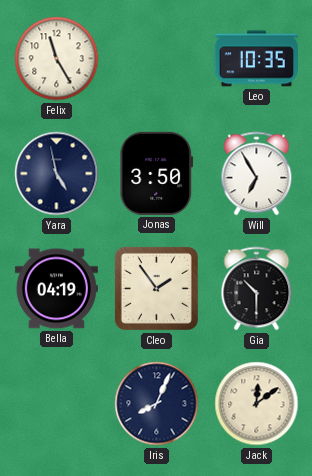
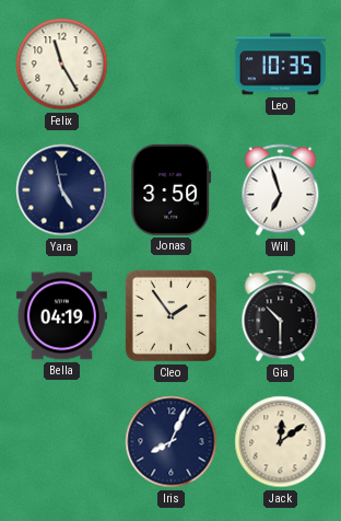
Will: 6:55 -> 6:57
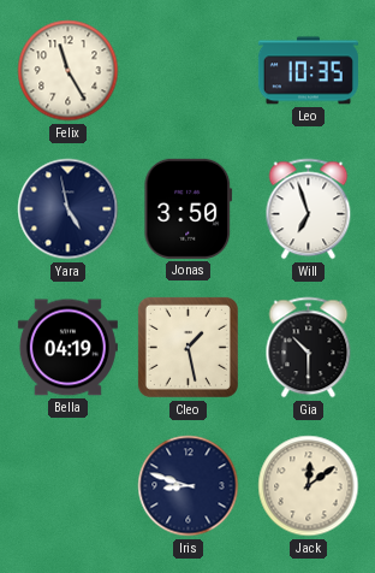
Cleo: 1:54 -> 1:28
Iris: 8:04 -> 8:48
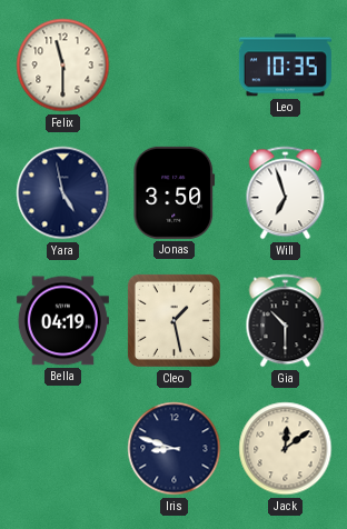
Felix: 11:25 -> 11:30
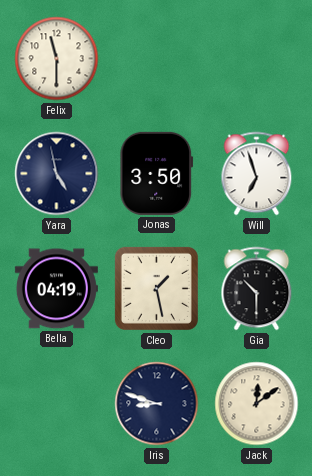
Leo: 10:35 -> none
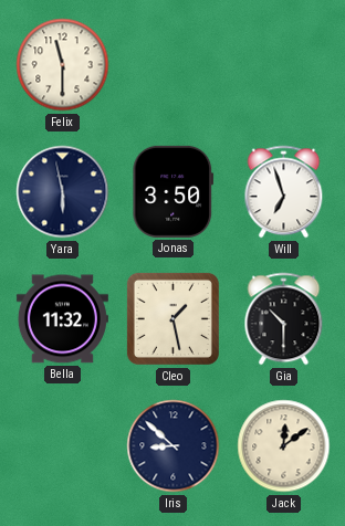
Yara: 4:58 -> 5:58
Bella: 04:19 -> 11:32
Iris: 8:48 -> 8:52
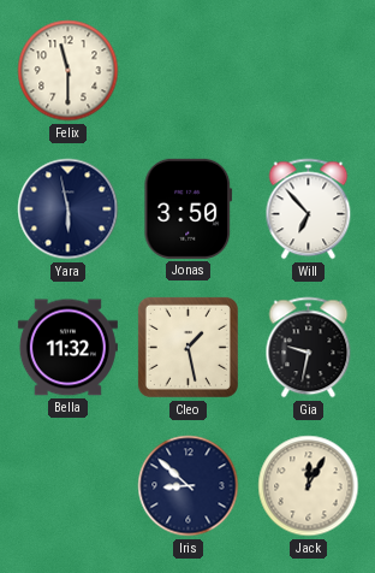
Will: 6:57 -> 6:53
Gia: 10:30 -> 9:32
Jack: 12:09 -> 12:05
